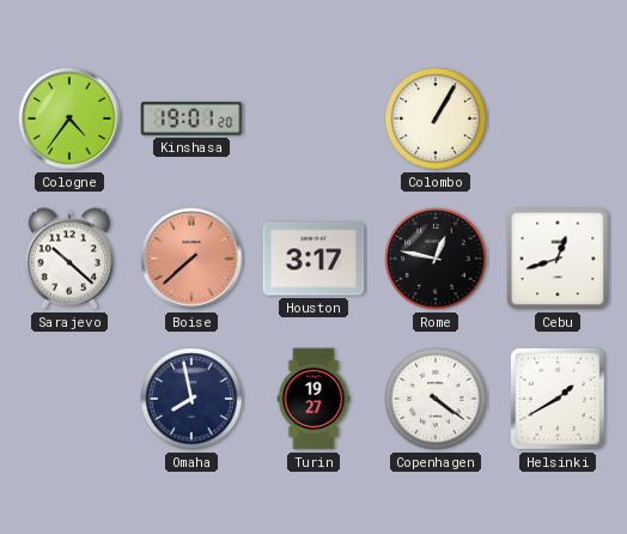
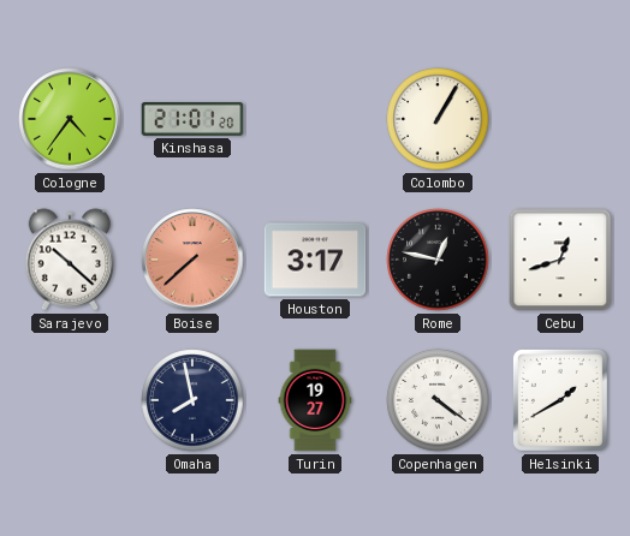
Kinshasa: 19:01 -> 21:01
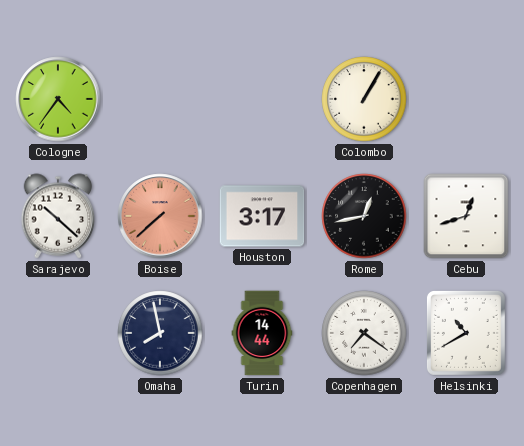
Kinshasa: 21:01 -> none
Rome: 12:47 -> 12:43
Turin: 19:27 -> 14:44
Copenhagen: 4:21 -> 7:21
Helsinki: 1:40 -> 10:40
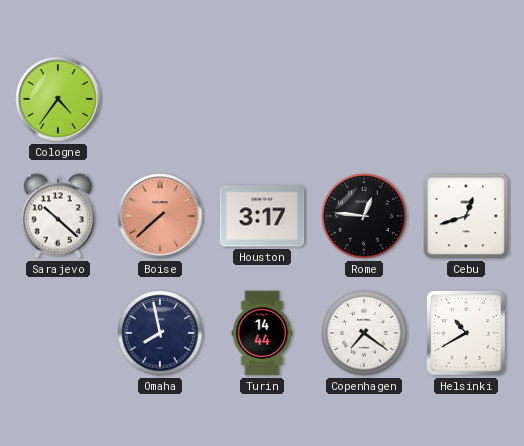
Colombo: 1:05 -> none
Rome: 12:43 -> 12:46
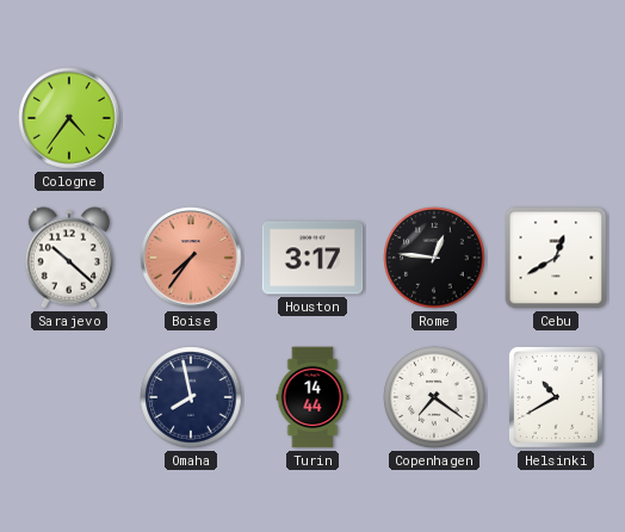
Boise: 7:38 -> 7:36
Cebu: 12:42 -> 12:40
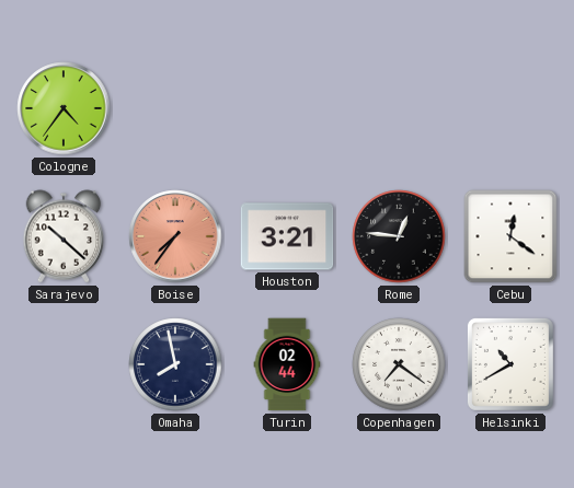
Houston: 3:17 -> 3:21
Cebu: 12:40 -> 12:21
Turin: 14:44 -> 02:44
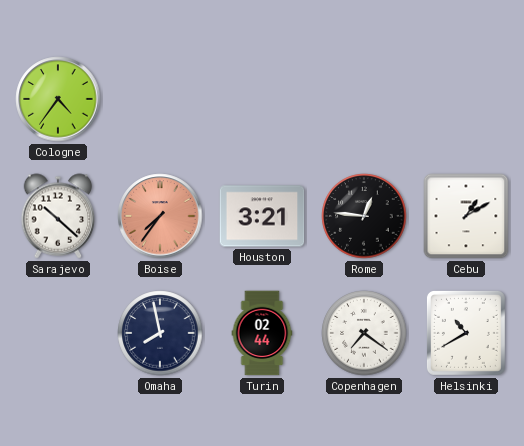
Cebu: 12:21 -> 1:10
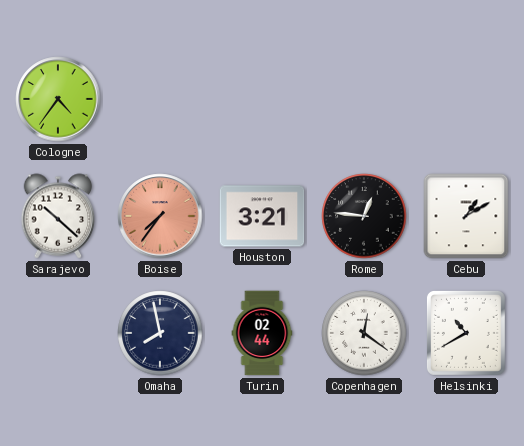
Copenhagen: 7:21 -> 12:21
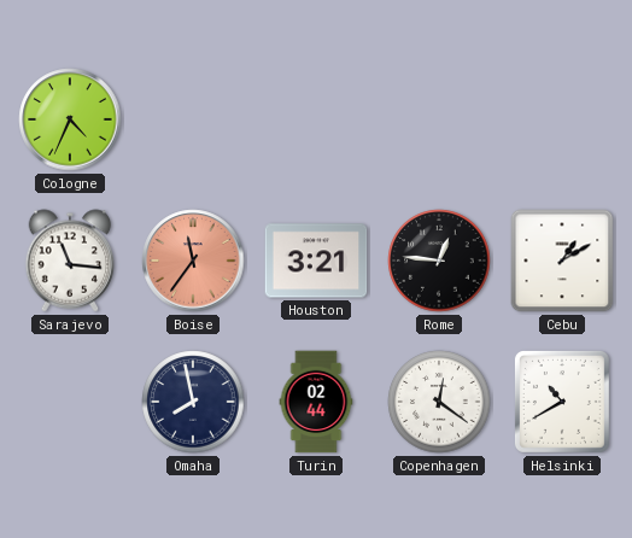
Cologne: 4:36 -> 4:34
Sarajevo: 10:22 -> 11:16
Boise: 7:36 -> 11:36
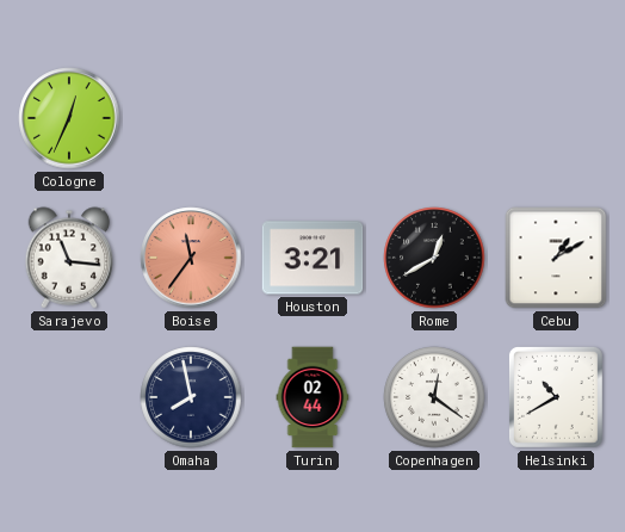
Cologne: 4:34 -> 12:34
Rome: 12:46 -> 12:40
